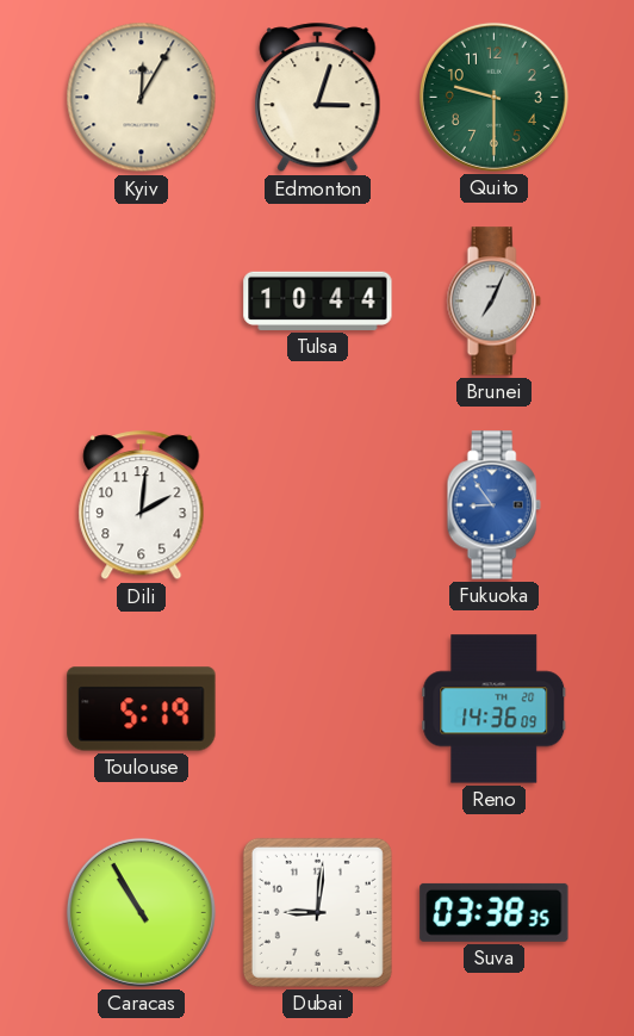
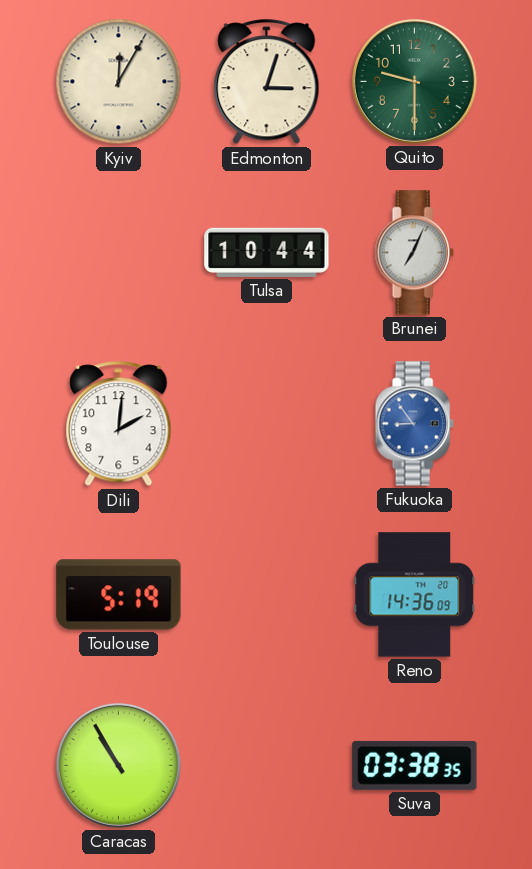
Dubai: 9:01 -> none
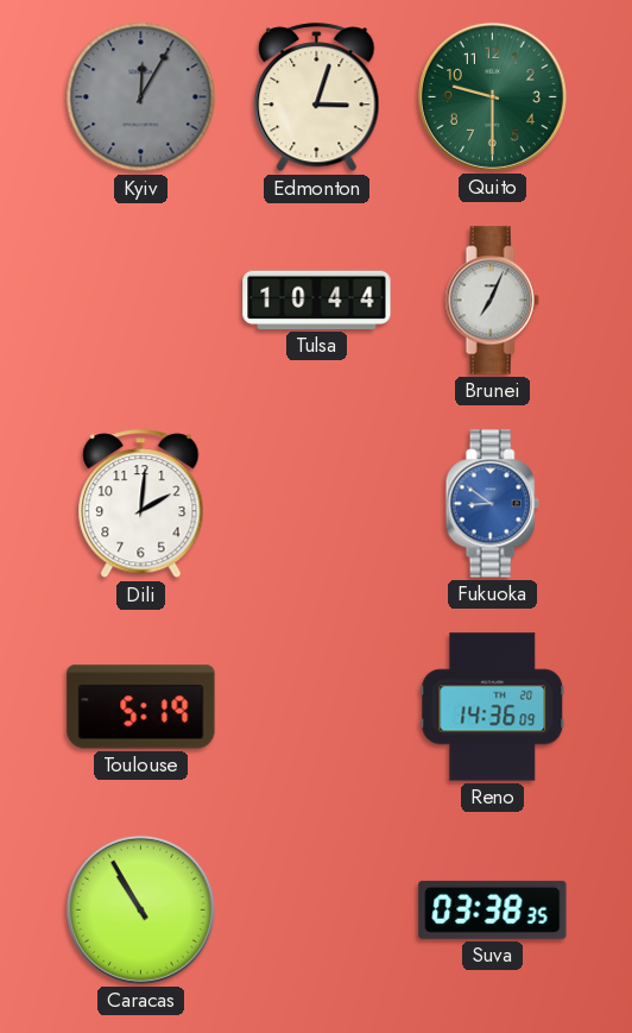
Kyiv dial: cream -> grey
Fukuoka: 8:54 -> 8:51
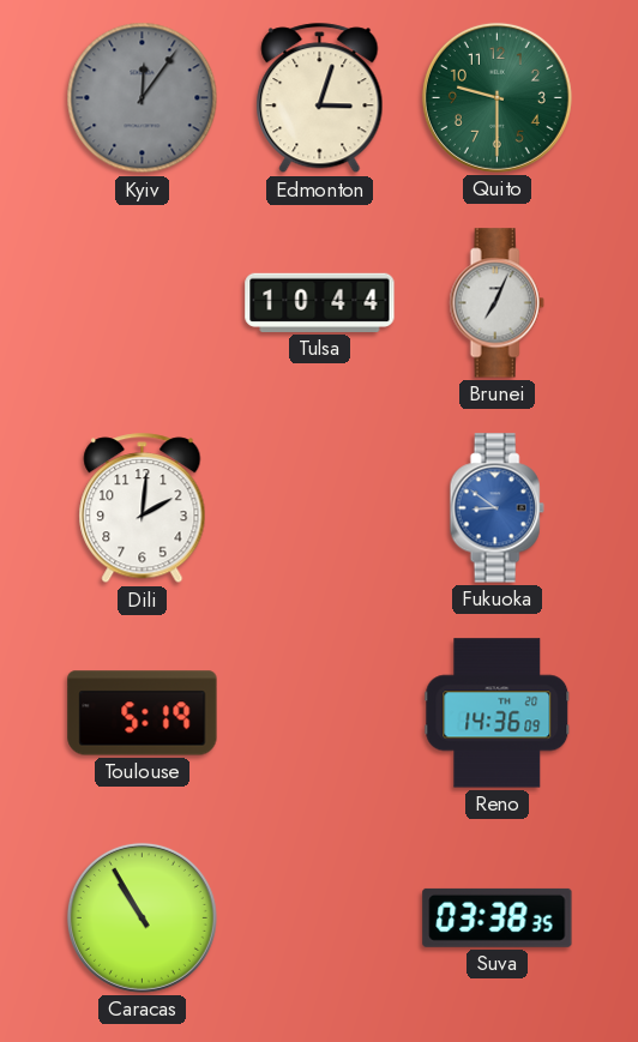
Kyiv: 12:05 -> 12:06
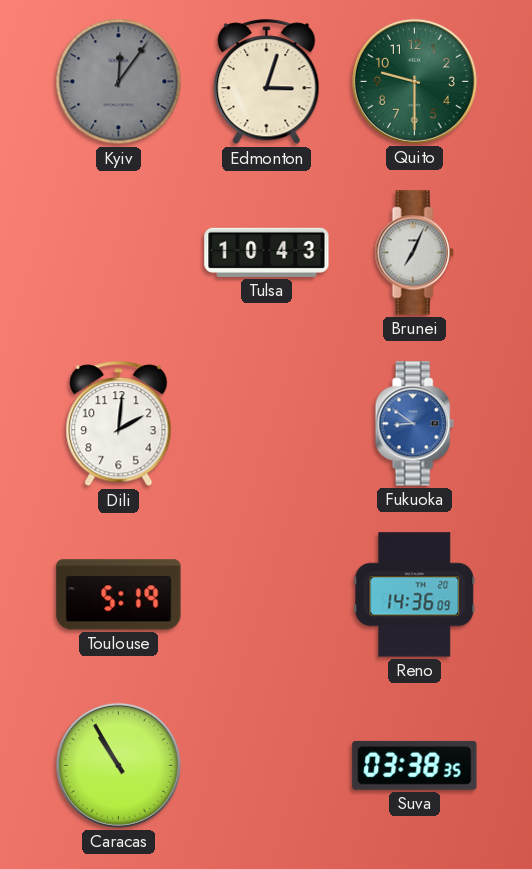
Tulsa: 10:44 -> 10:43
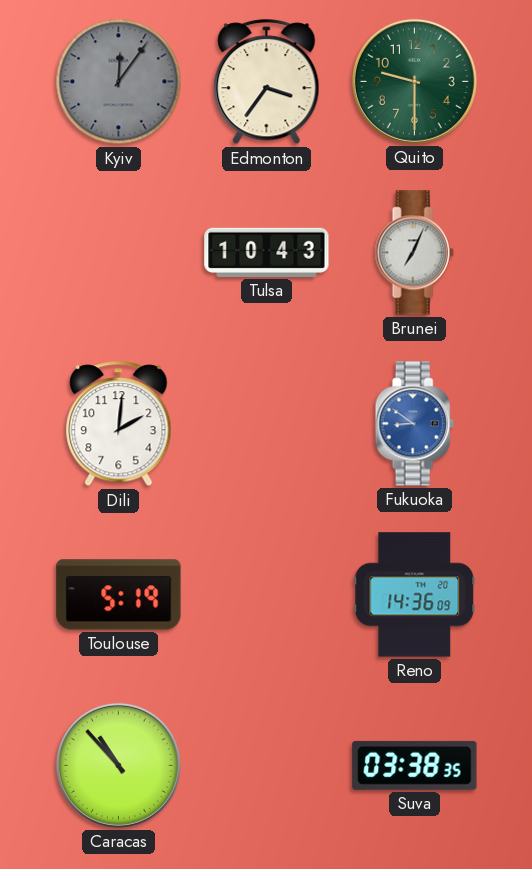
Edmonton: 3:03 -> 3:36
Caracas: 10:55 -> 10:53
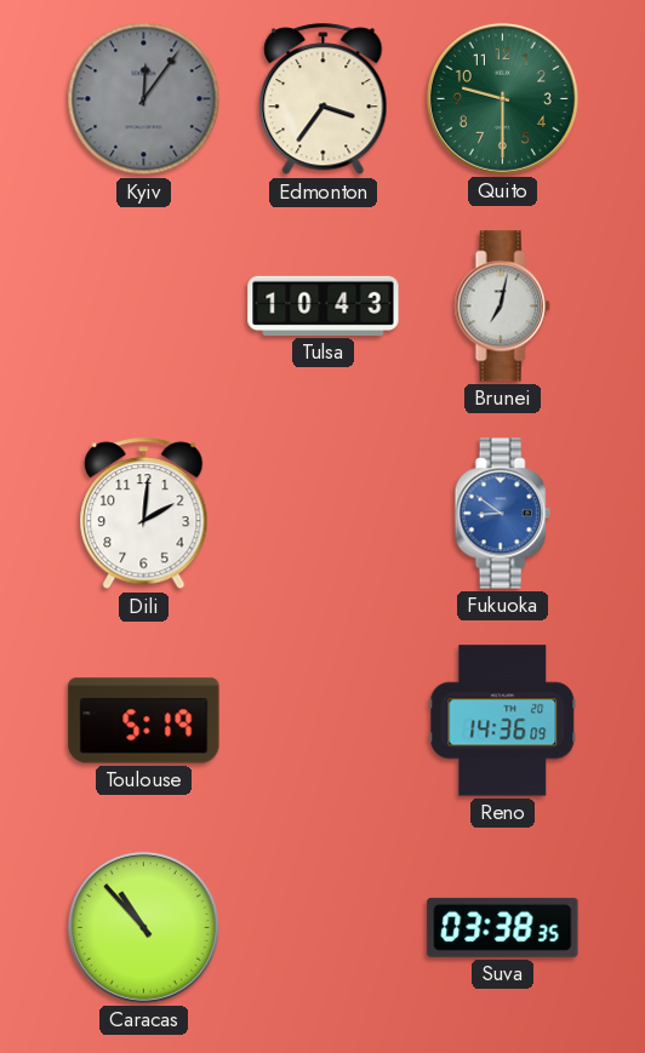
Brunei: 7:04 -> 7:02
